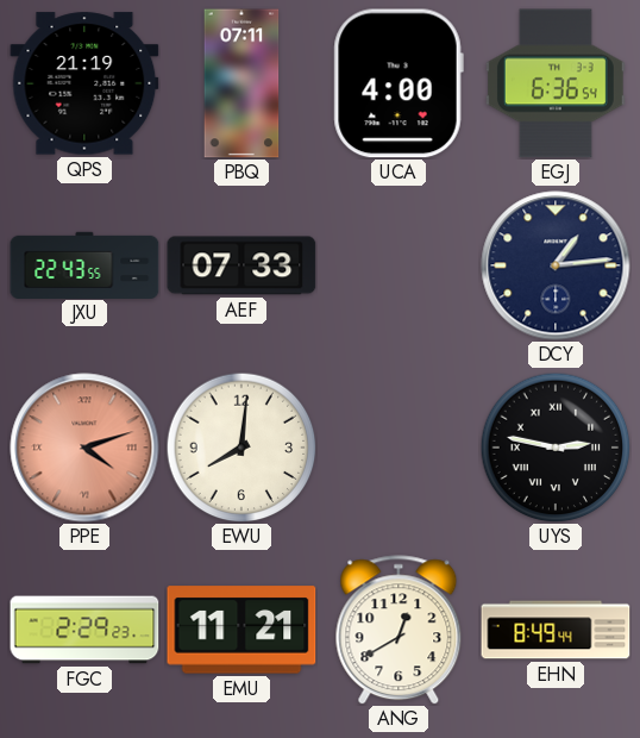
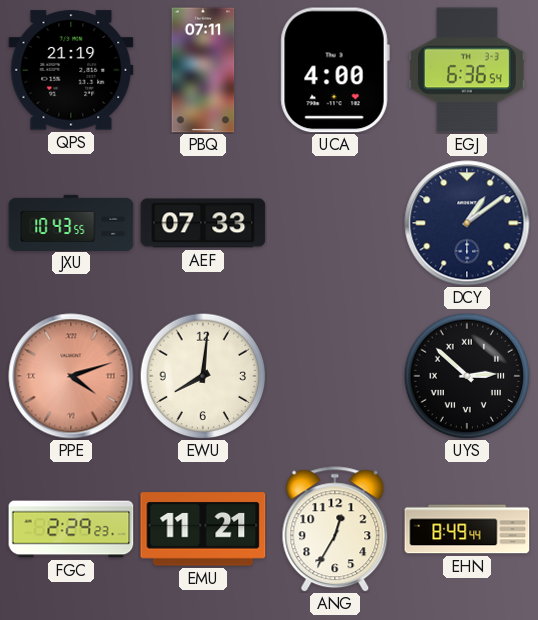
JXU: 22:43 -> 10:43
DCY: 1:14 -> 1:09
UYS: 2:47 -> 2:52
ANG: 12:40 -> 12:35
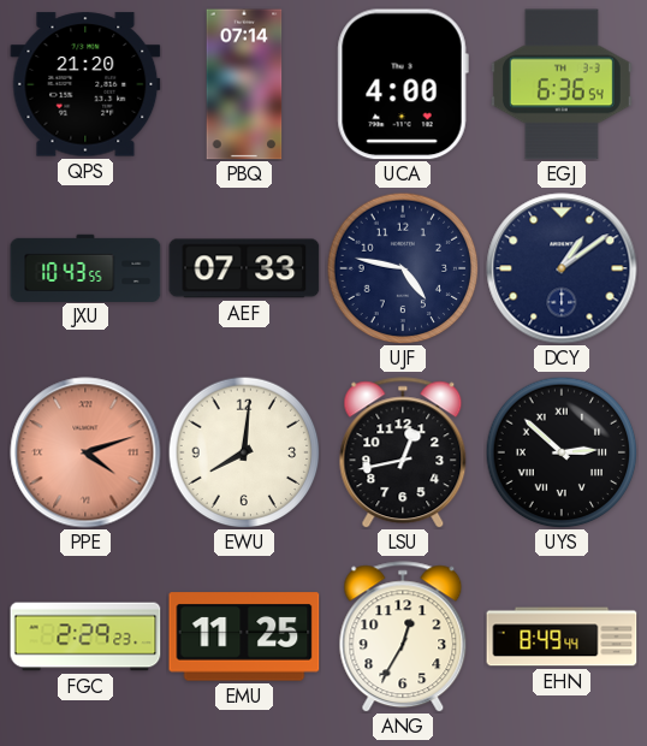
QPS: 21:19 -> 21:20
PBQ: 07:11 -> 07:14
UJF: none -> 4:47
LSU: none -> 12:43
EMU: 11:21 -> 11:25
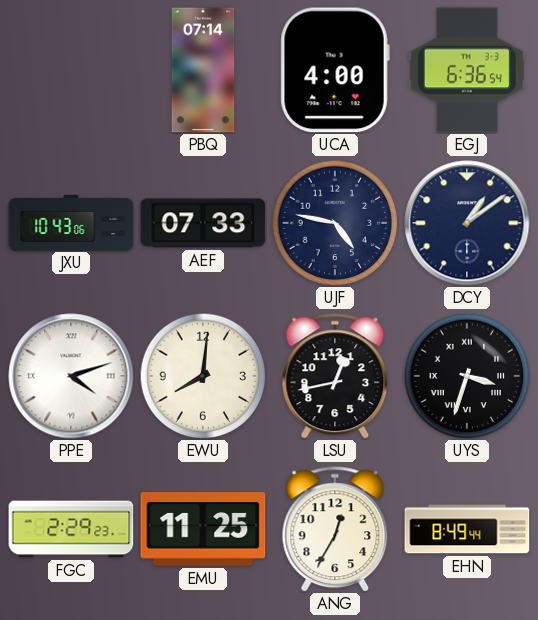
QPS: 21:20 -> none
JXU: 10:43:55 -> 10:43:06
PPE dial: salmon -> white
UYS: 2:52 -> 3:33
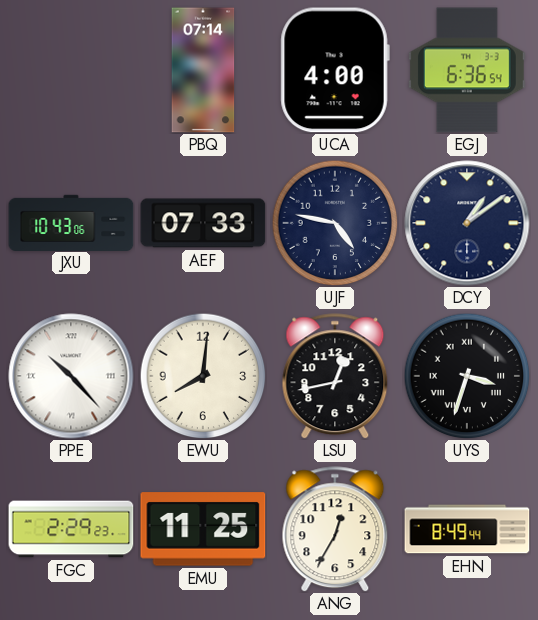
PPE: 4:12 -> 10:23
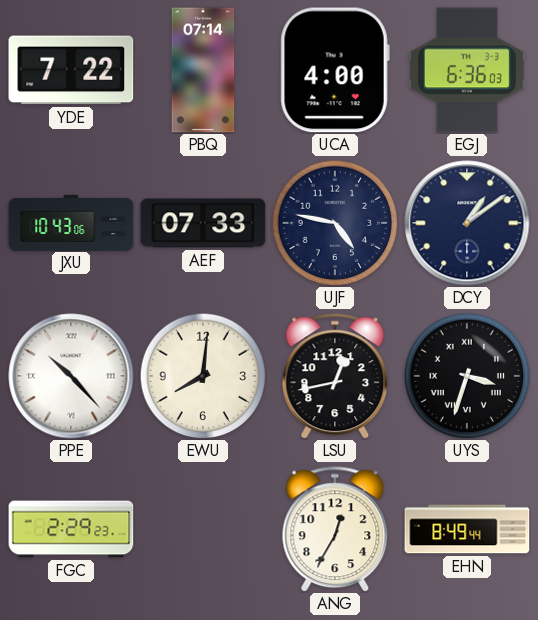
YDE: none -> 7:22
EGJ: 6:36:54 -> 6:36:03
EMU: 11:25 -> none
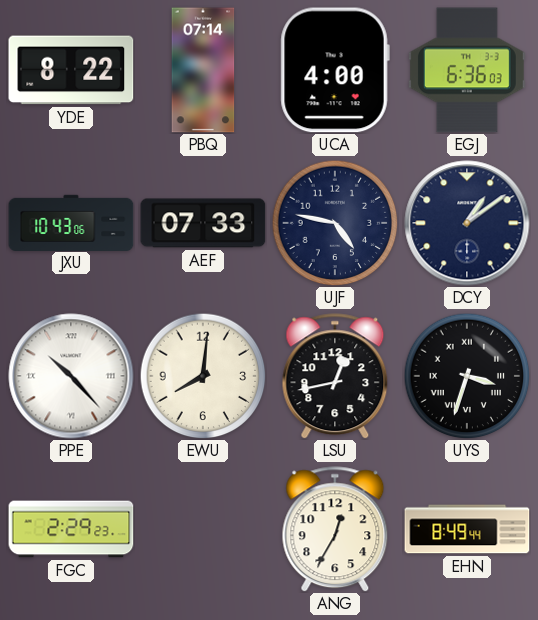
YDE: 7:22 -> 8:22
